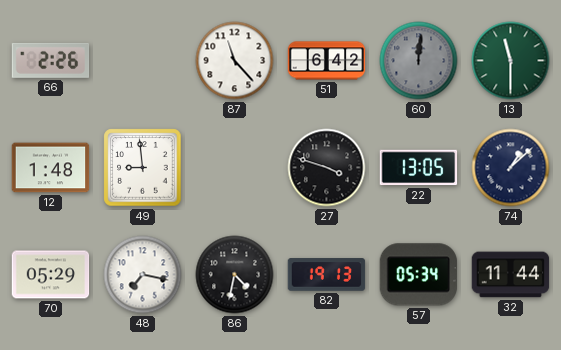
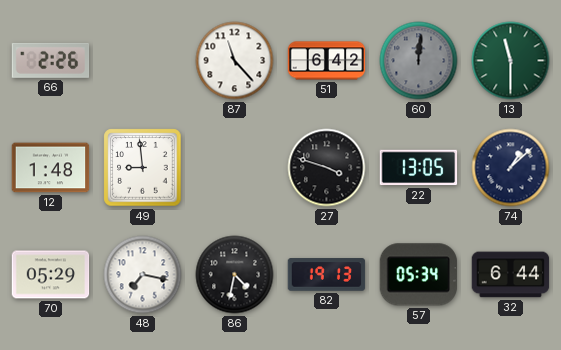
32: 11:44 -> 6:44
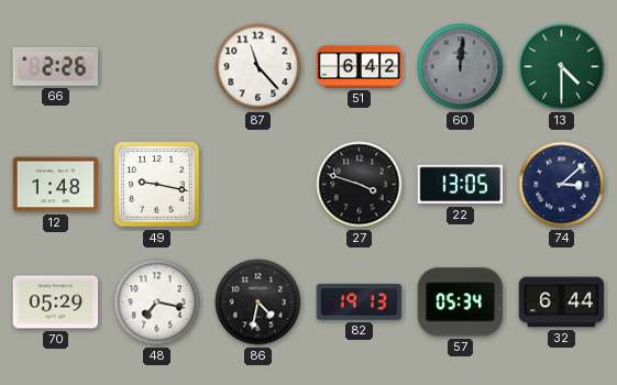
13: 11:30 -> 4:30
49: 8:59 -> 9:17
74: 1:08 -> 3:08
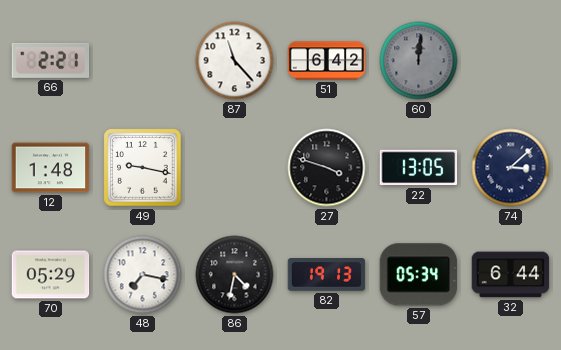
66: 2:26 -> 2:21
13: 4:30 -> none
